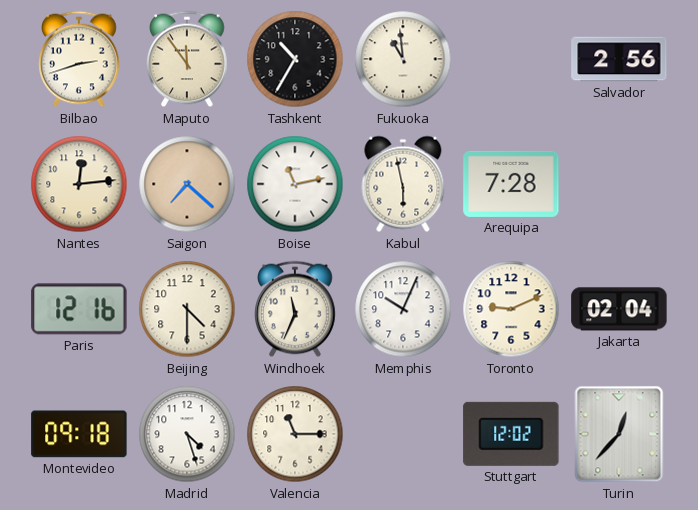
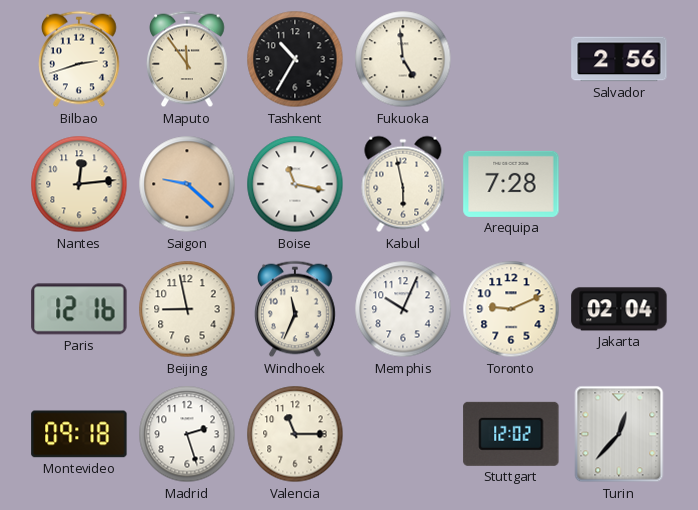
Fukuoka: 10:59 -> 4:59
Saigon: 7:22 -> 9:22
Boise: 11:13 -> 11:17
Beijing: 4:30 -> 8:58
Madrid: 4:27 -> 2:27
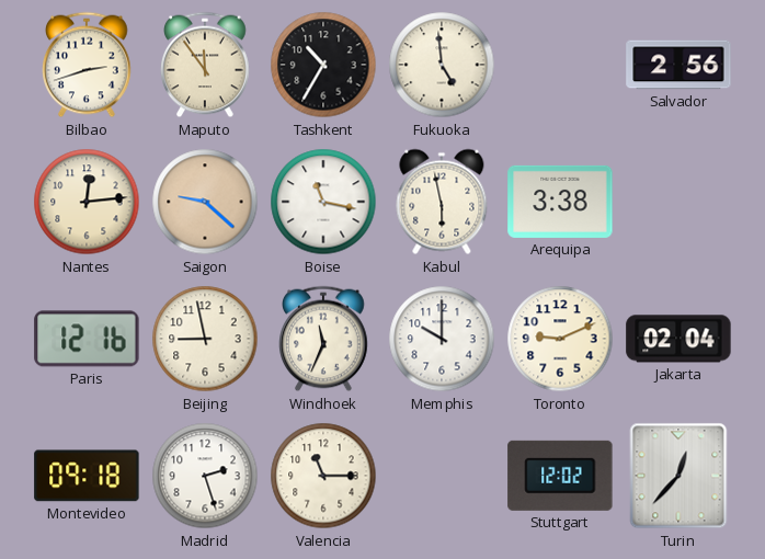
Arequipa: 7:28 -> 3:38
Memphis: 10:04 -> 10:00
